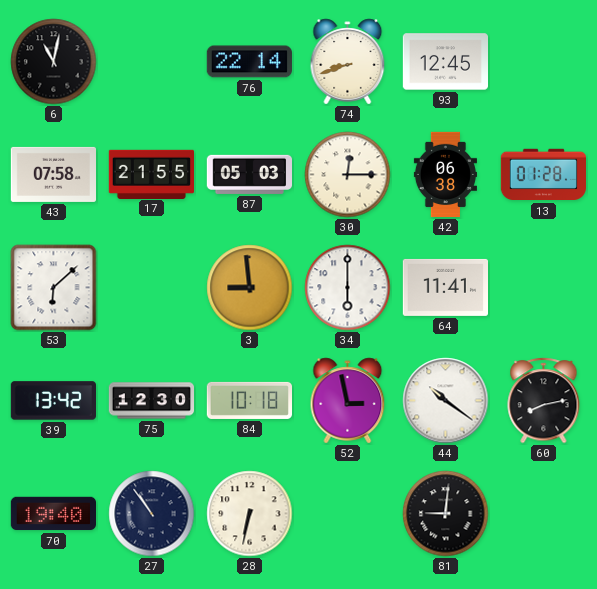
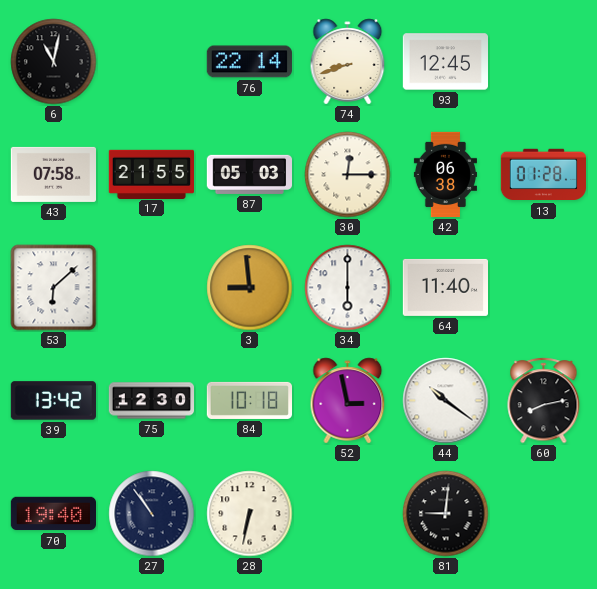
64: 11:41 -> 11:40
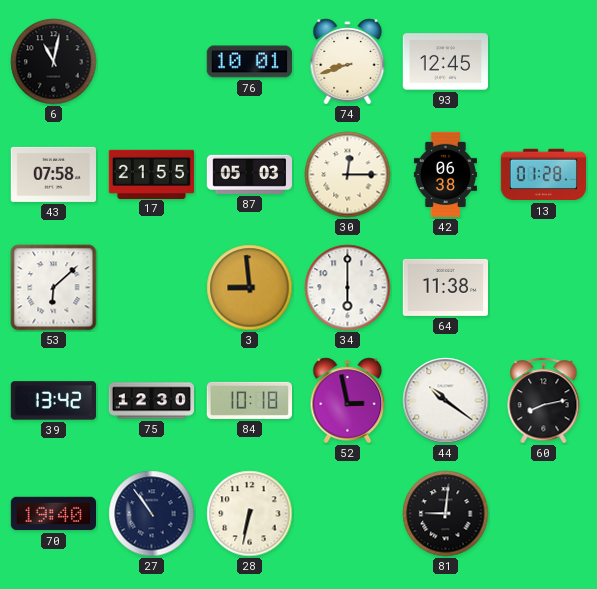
76: 22:14 -> 10:01
64: 11:40 -> 11:38
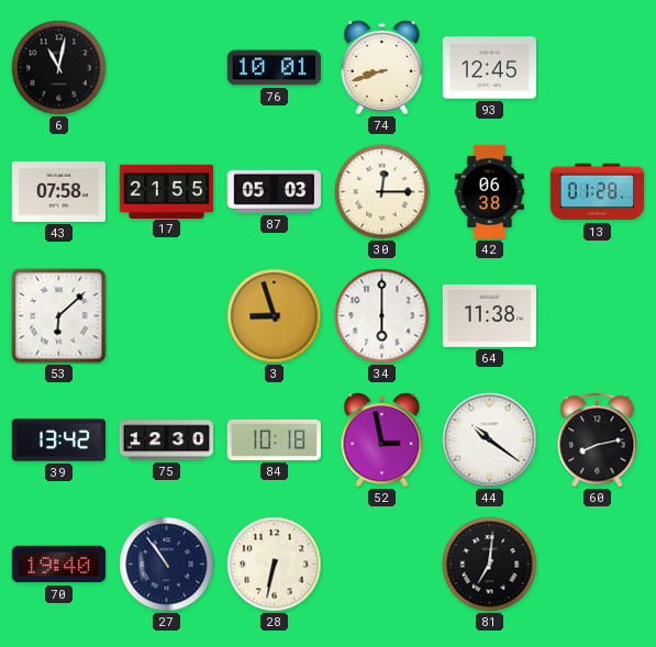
3: 8:59 -> 8:57
81: 9:01 -> 7:01
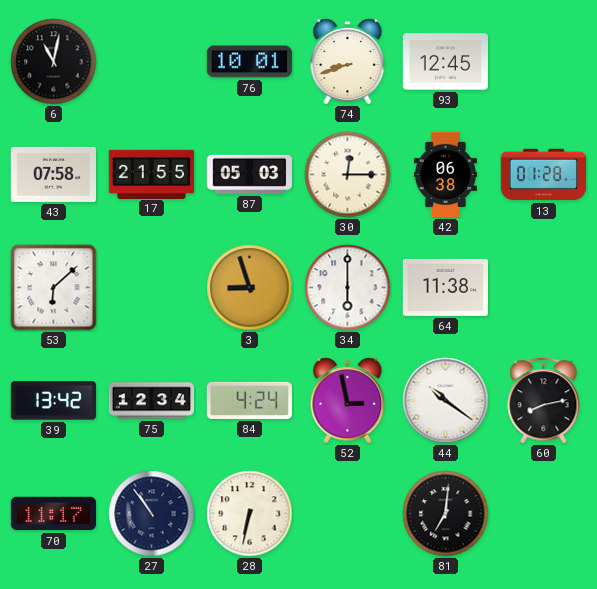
75: 12:30 -> 12:34
84: 10:18 -> 4:24
70: 19:40 -> 11:17
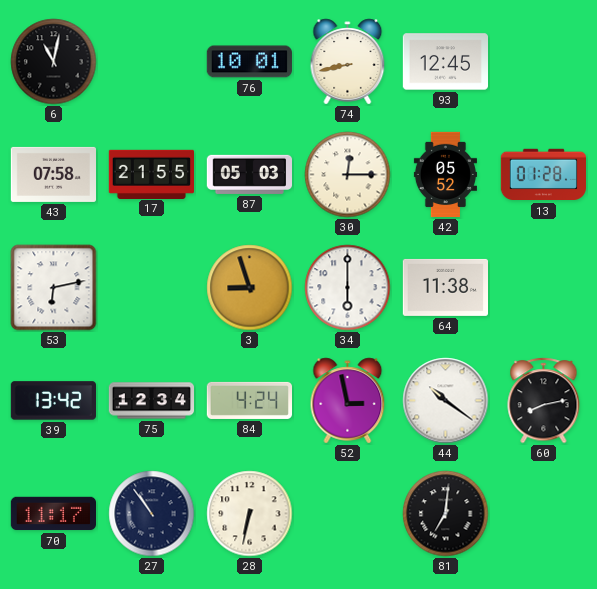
74: 8:42 -> 8:43
42: 06:38 -> 05:52
53: 6:08 -> 6:13
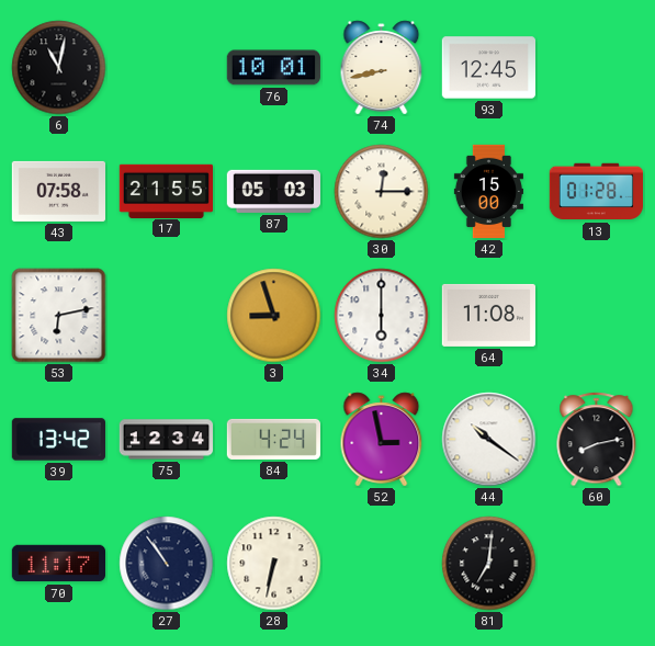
42: 05:52 -> 15:00
64: 11:38 -> 11:08
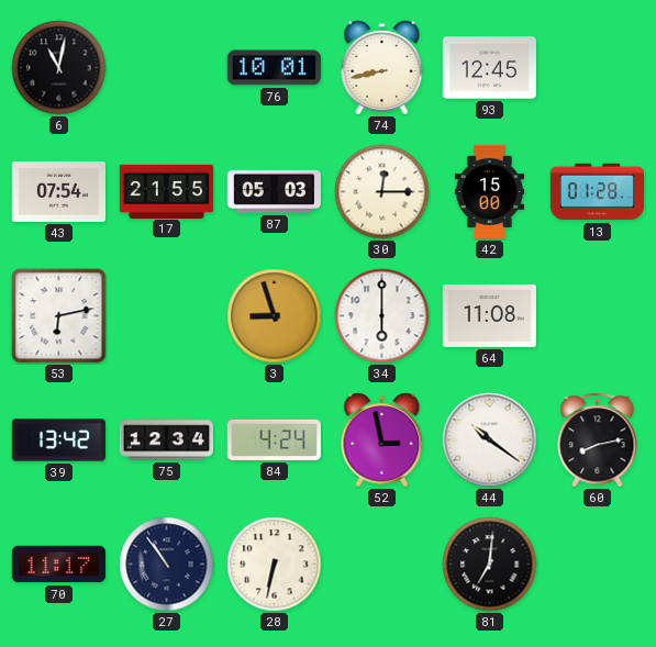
43: 07:58 -> 07:54
